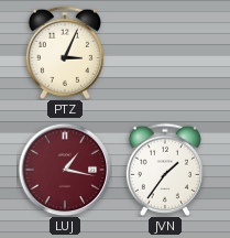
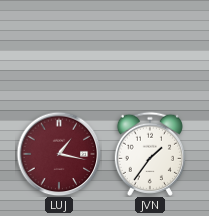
PTZ: 3:04 -> none
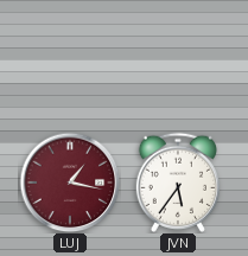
JVN: 1:36 -> 5:36
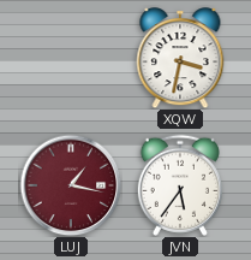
XQW: none -> 3:32
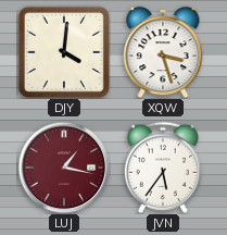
DJY: none -> 4:01
XQW: 3:32 -> 3:27
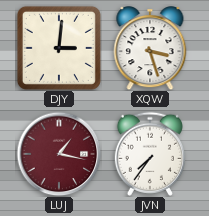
DJY: 4:01 -> 3:01
JVN: 5:36 -> 7:36
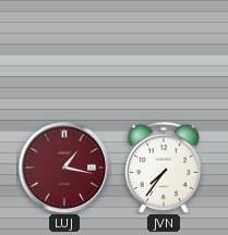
DJY: 3:01 -> none
XQW: 3:27 -> none
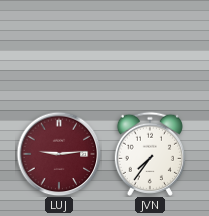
LUJ: 1:17 -> 9:14
